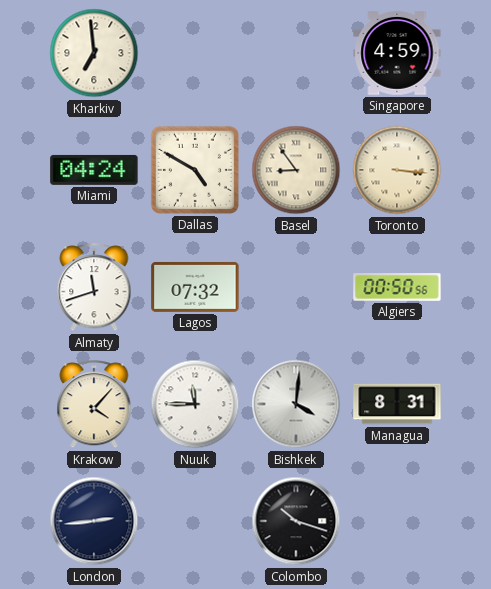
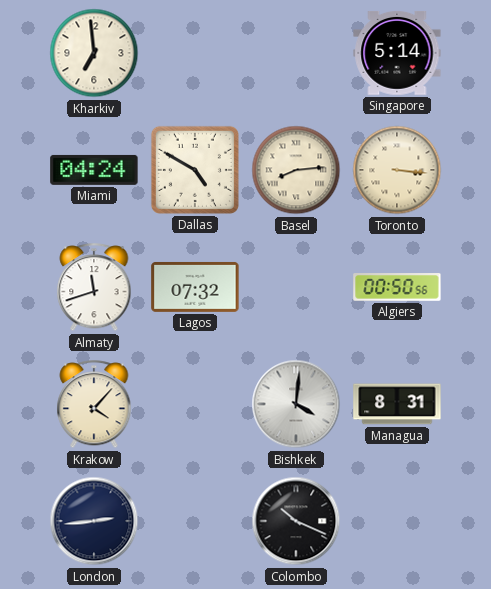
Singapore: 4:59 -> 5:14
Basel: 8:54 -> 8:14
Nuuk: 11:45 -> none
Colombo: 10:18 -> 10:19
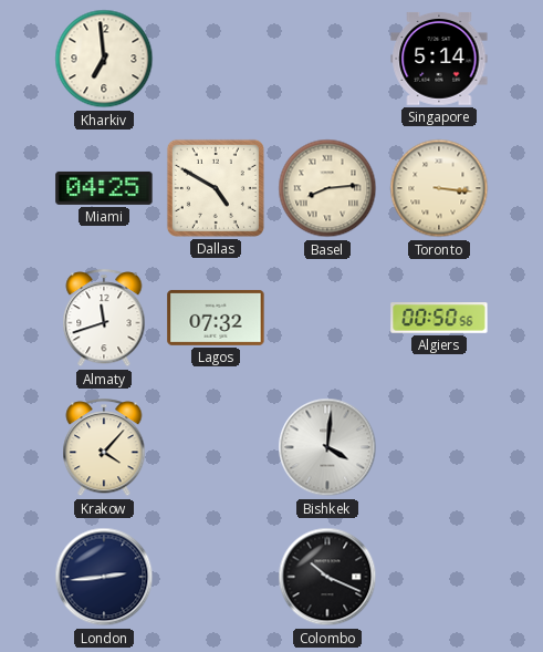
Miami: 04:24 -> 04:25
Managua: 8:31 -> none
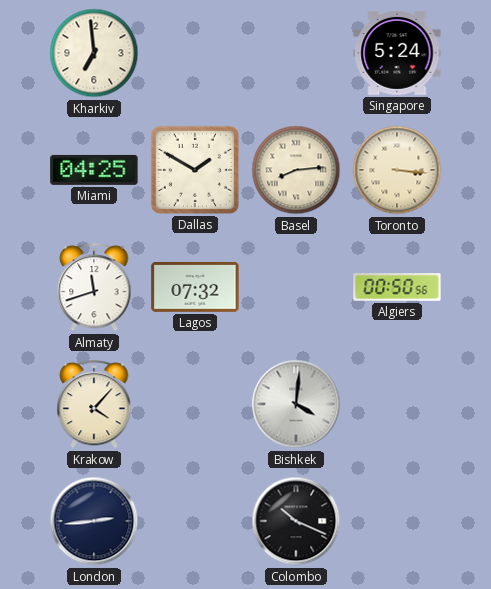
Singapore: 5:14 -> 5:24
Dallas: 4:50 -> 1:50
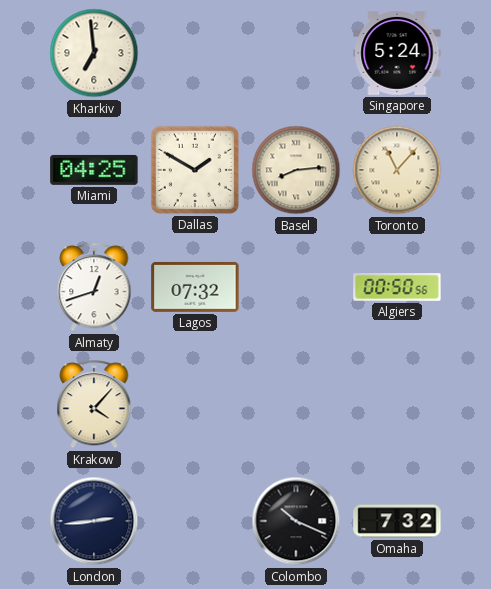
Toronto: 3:16 -> 11:07
Almaty: 11:42 -> 12:42
Bishkek: 4:01 -> none
Omaha: none -> 7:32
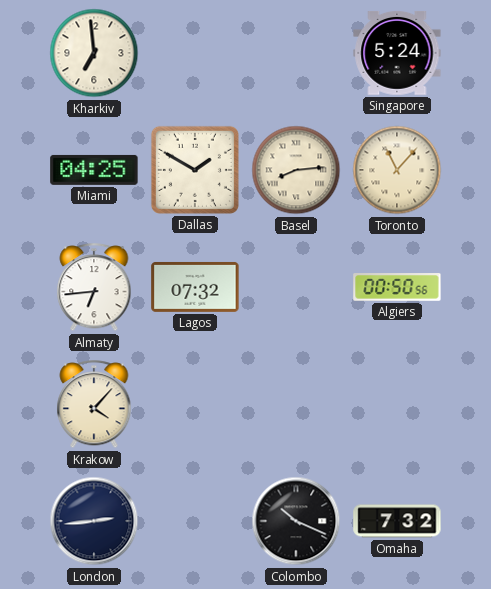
Almaty: 12:42 -> 6:44
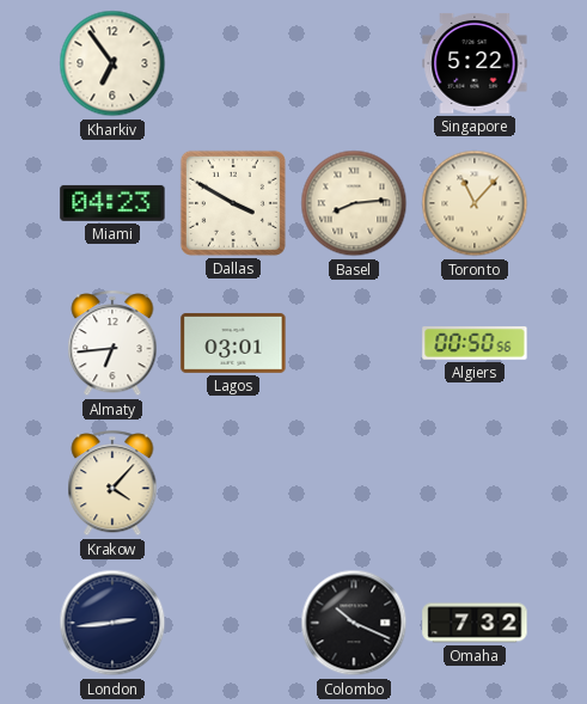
Kharkiv: 6:59 -> 6:54
Singapore: 5:24 -> 5:22
Miami: 04:25 -> 04:23
Dallas: 1:50 -> 3:50
Lagos: 07:32 -> 03:01
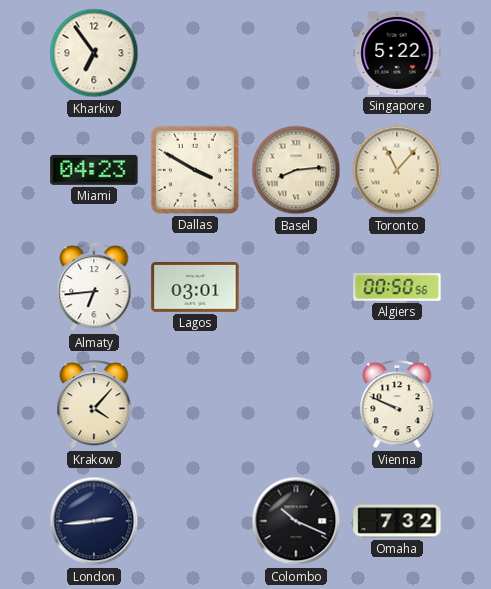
Vienna: none -> 9:49
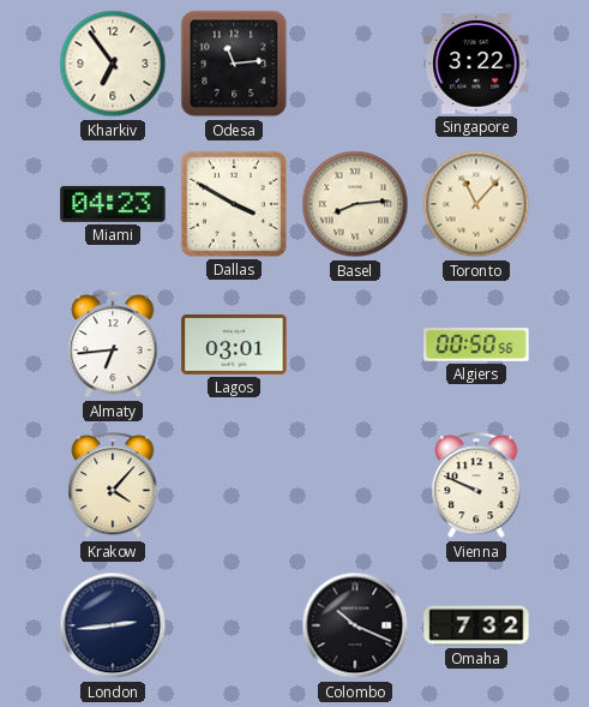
Odesa: none -> 11:14
Singapore: 5:22 -> 3:22
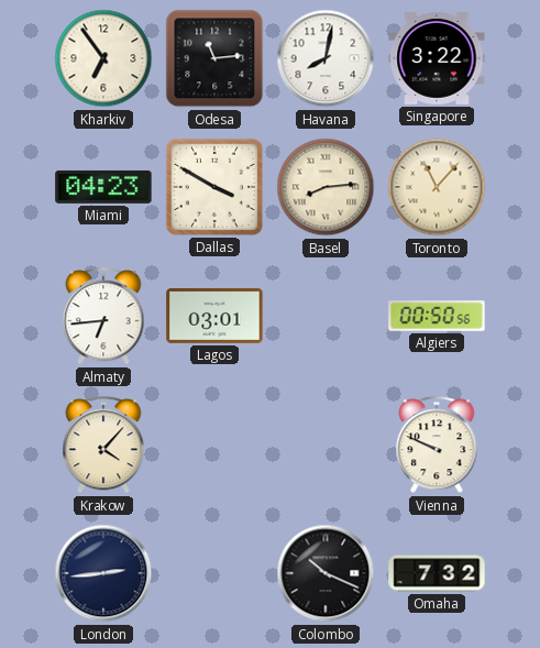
Havana: none -> 8:02
